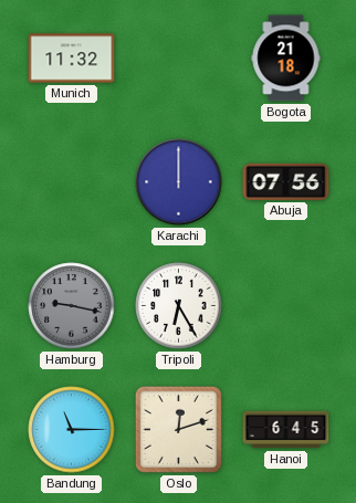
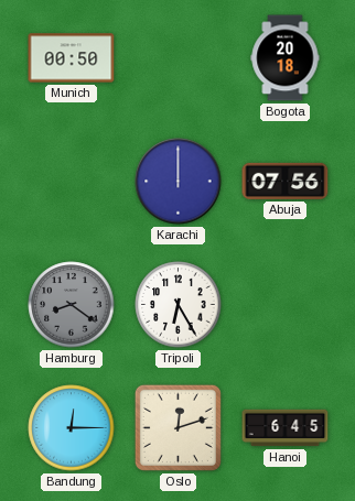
Munich: 11:32 -> 00:50
Bogota: 21:18 -> 20:18
Hamburg: 9:17 -> 8:21
Bandung: 11:15 -> 12:15
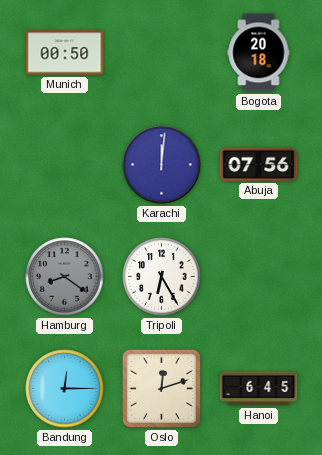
Karachi: 12:00 -> 12:01
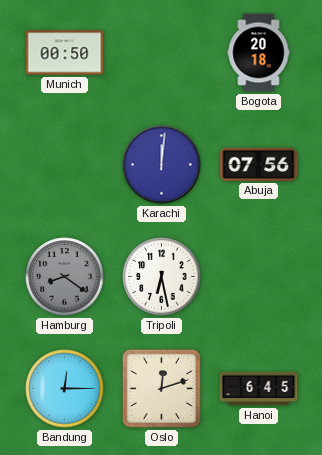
Tripoli: 6:25 -> 6:28
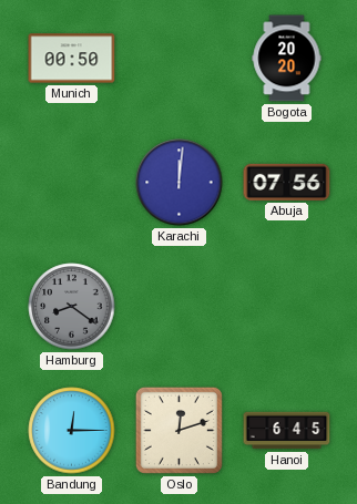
Bogota: 20:18 -> 20:20
Tripoli: 6:28 -> none
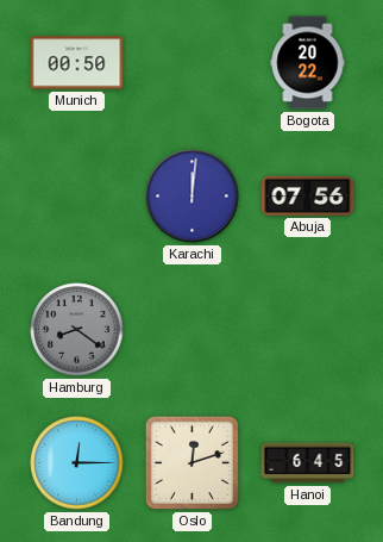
Bogota: 20:20 -> 20:22
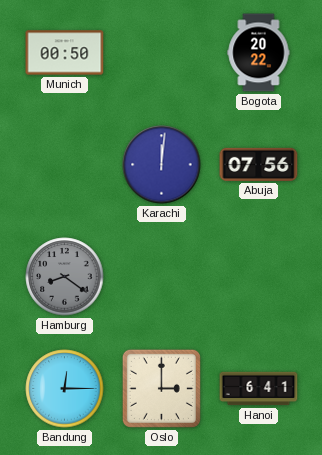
Oslo: 12:12 -> 3:00
Hanoi: 6:45 -> 6:41
